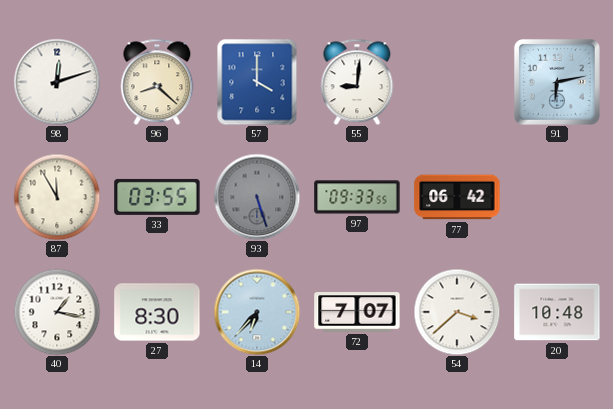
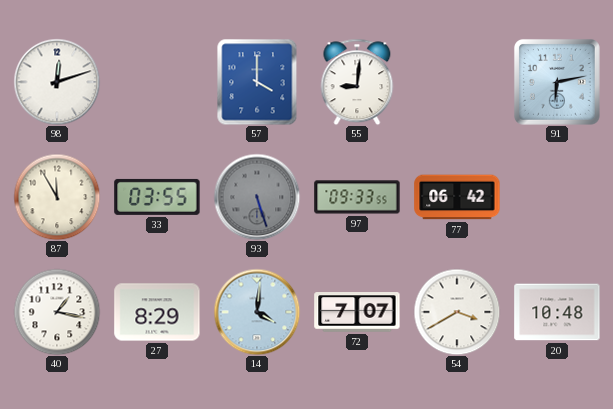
96: 8:22 -> none
27: 8:30 -> 8:29
14: 6:37 -> 4:01
54: 3:38 -> 3:40
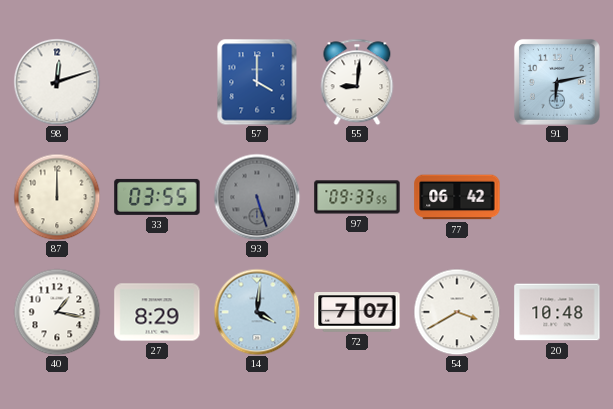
87: 11:55 -> 12:00
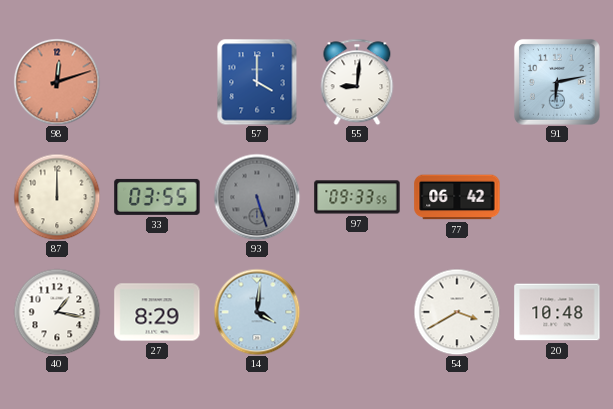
98 dial: white -> salmon
72: 7:07 -> none
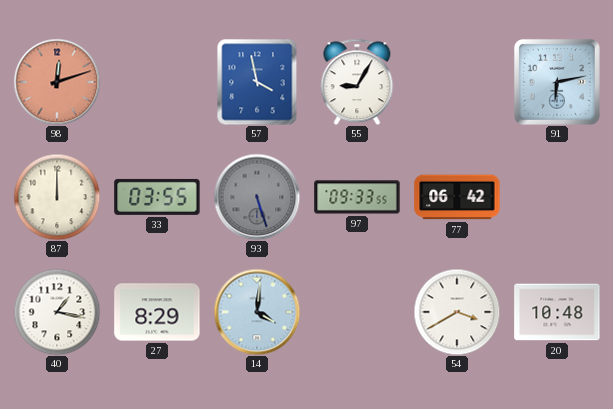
57: 4:00 -> 3:58
55: 9:01 -> 9:05
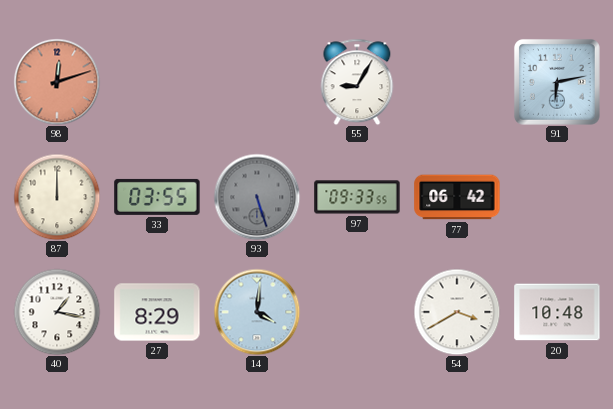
57: 3:58 -> none
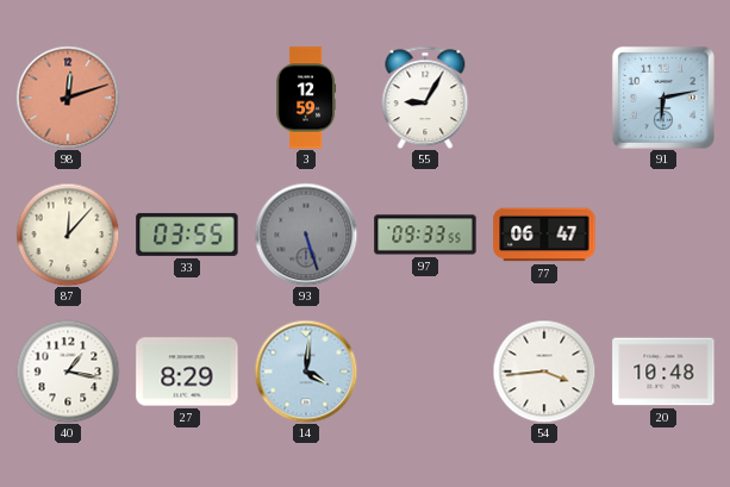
3: none -> 12:59
87: 12:00 -> 12:07
77: 06:42 -> 06:47
54: 3:40 -> 3:44
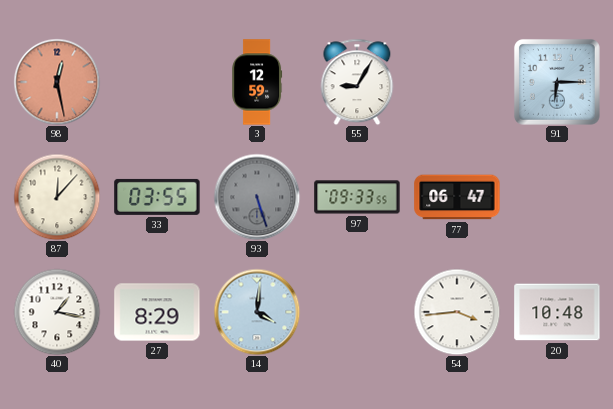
98: 12:12 -> 12:28
91: 6:13 -> 6:15
